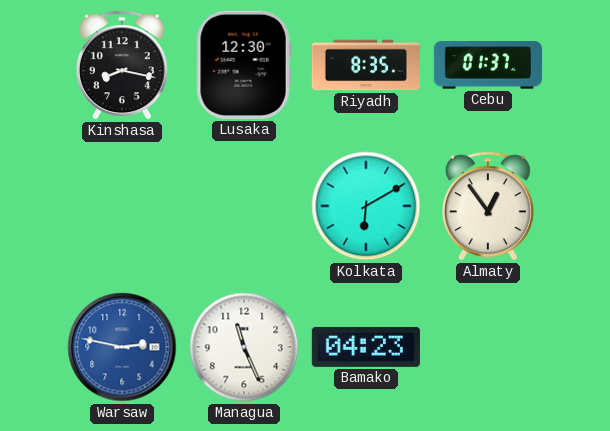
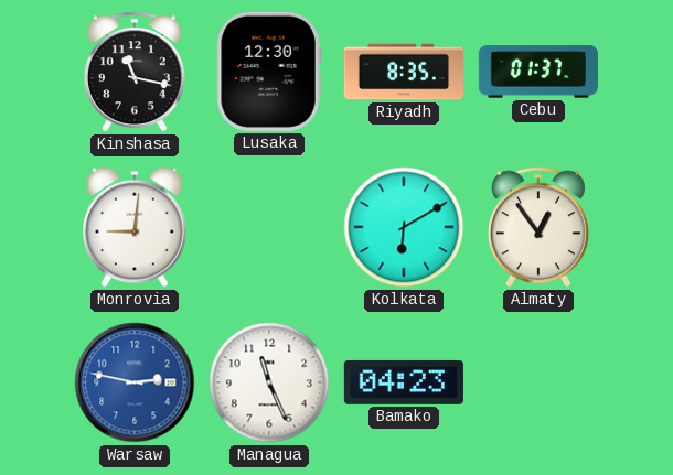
Kinshasa: 8:17 -> 11:17
Monrovia: none -> 9:01
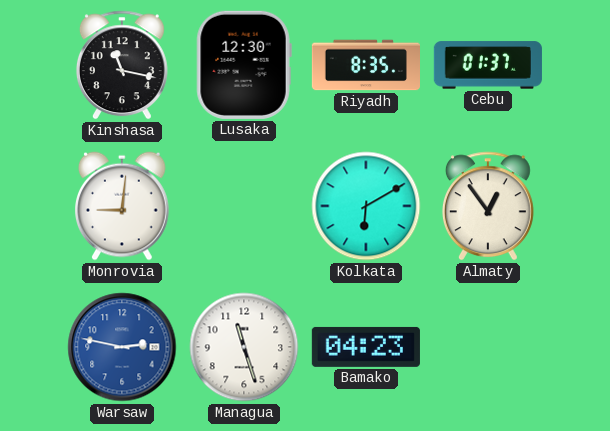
Managua: 11:26 -> 11:27
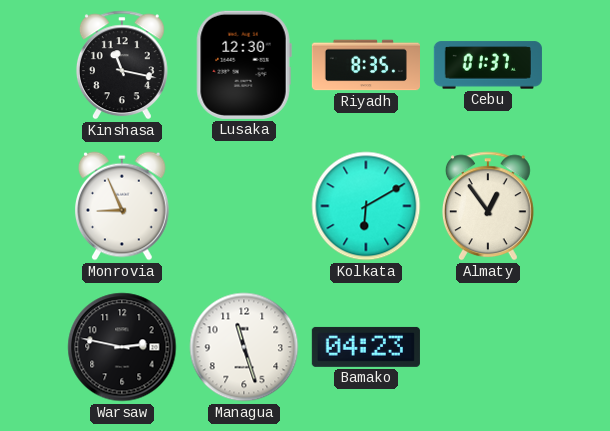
Monrovia: 9:01 -> 8:56
Warsaw dial: blue -> black
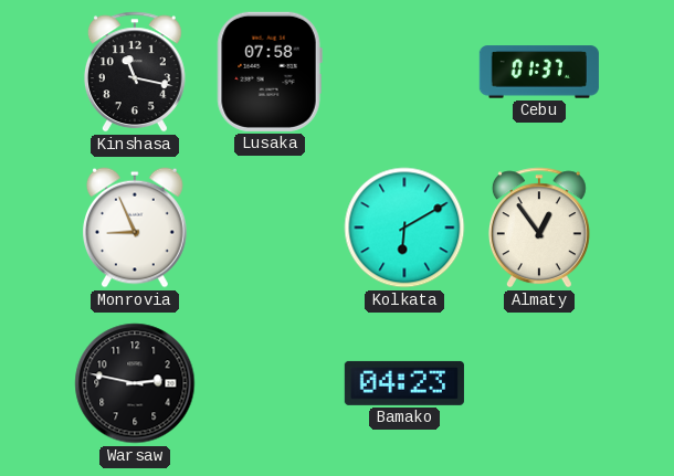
Lusaka: 12:30 -> 07:58
Riyadh: 8:35 -> none
Managua: 11:27 -> none
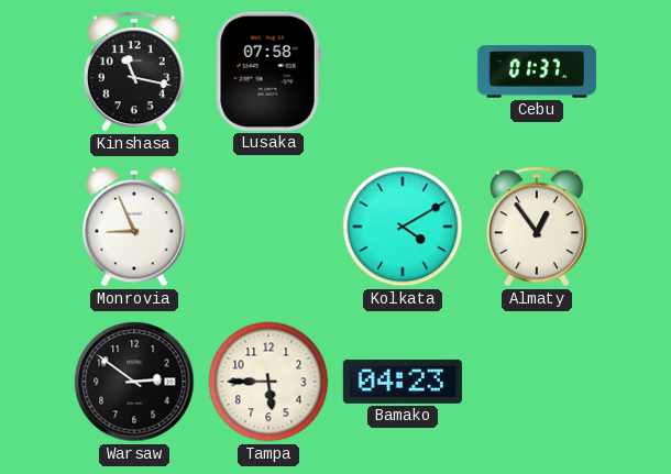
Kolkata: 6:10 -> 4:10
Warsaw: 2:47 -> 2:51
Tampa: none -> 5:45
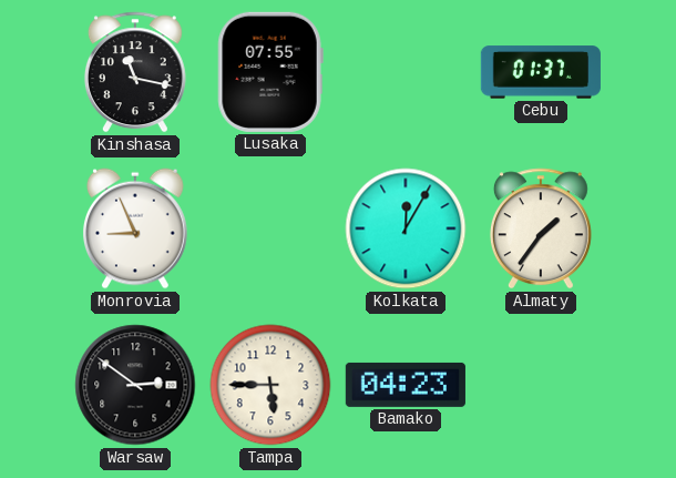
Lusaka: 07:58 -> 07:55
Kolkata: 4:10 -> 12:05
Almaty: 12:54 -> 1:36
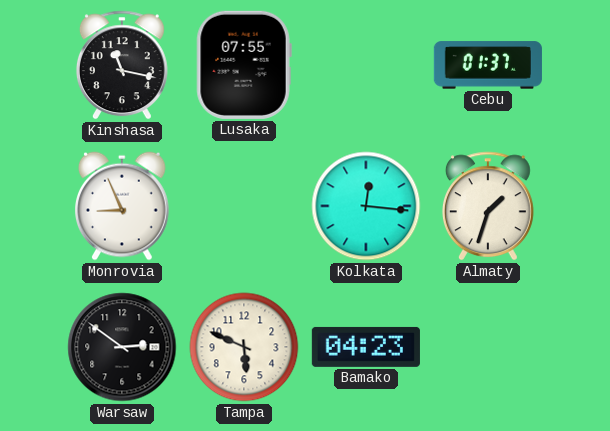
Kolkata: 12:05 -> 12:16
Almaty: 1:36 -> 1:33
Tampa: 5:45 -> 5:49
